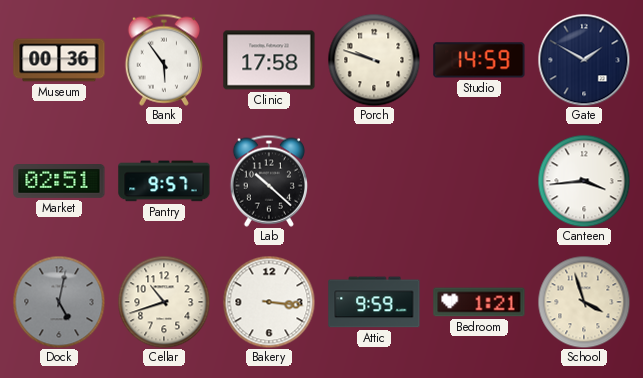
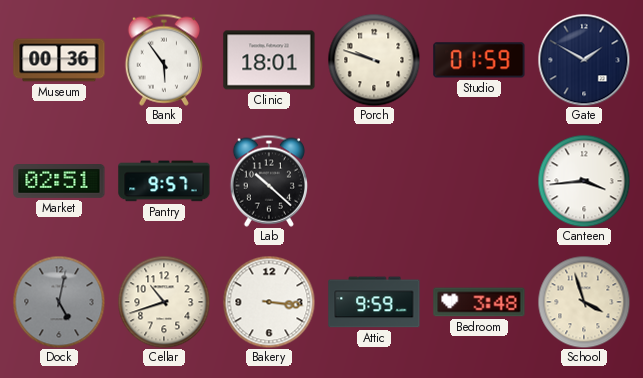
Clinic: 17:58 -> 18:01
Studio: 14:59 -> 01:59
Bedroom: 1:21 -> 3:48
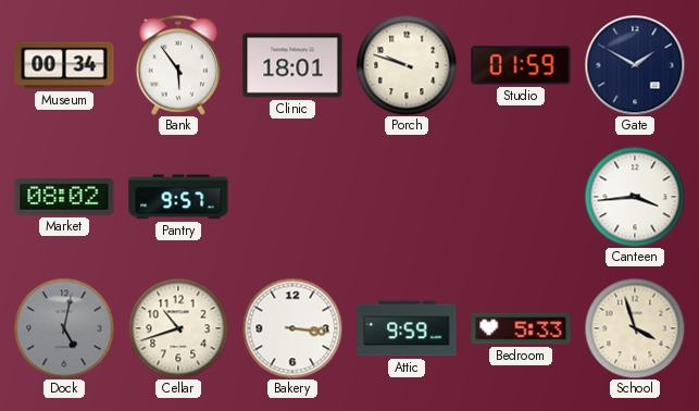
Museum: 00:36 -> 00:34
Market: 02:51 -> 08:02
Lab: 10:22 -> none
Bedroom: 3:48 -> 5:33
